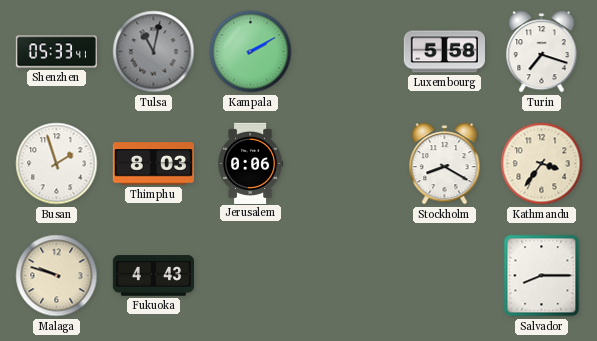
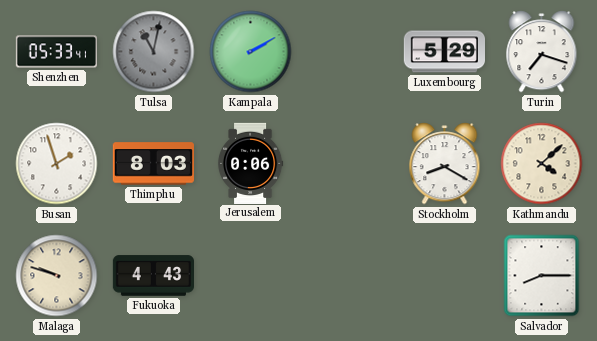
Luxembourg: 5:58 -> 5:29
Kathmandu: 3:36 -> 4:08
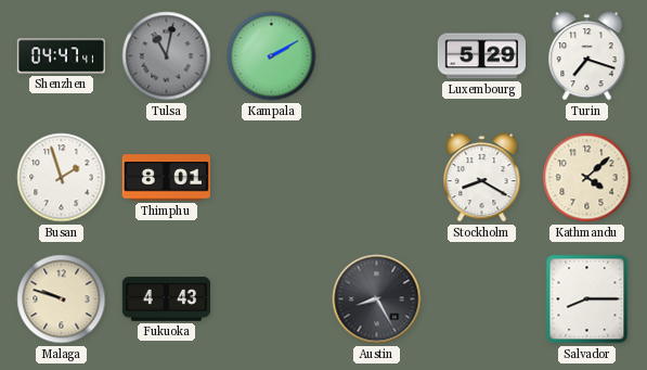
Shenzhen: 05:33 -> 04:47
Thimphu: 8:03 -> 8:01
Jerusalem: 0:06 -> none
Austin: none -> 8:25
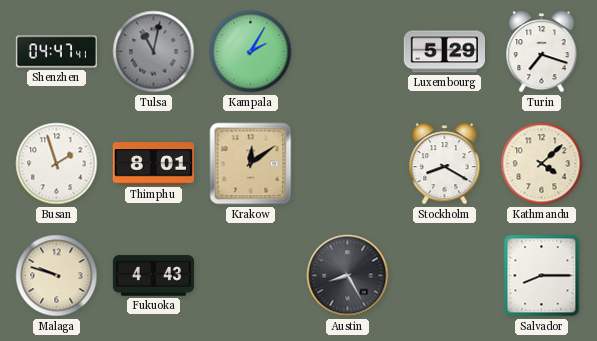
Kampala: 2:10 -> 2:05
Krakow: none -> 12:09
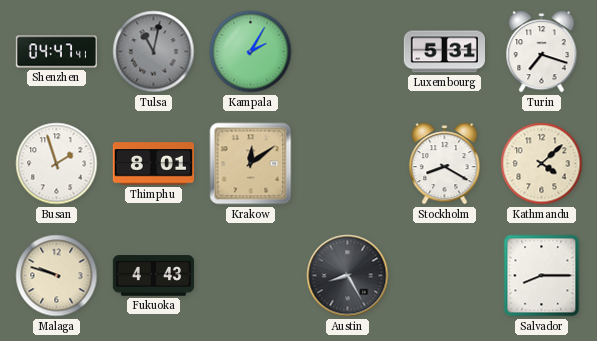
Luxembourg: 5:29 -> 5:31
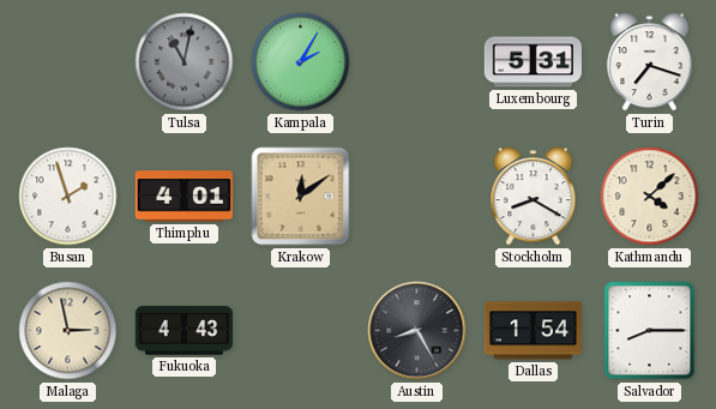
Shenzhen: 04:47 -> none
Thimphu: 8:01 -> 4:01
Malaga: 9:48 -> 2:58
Dallas: none -> 1:54
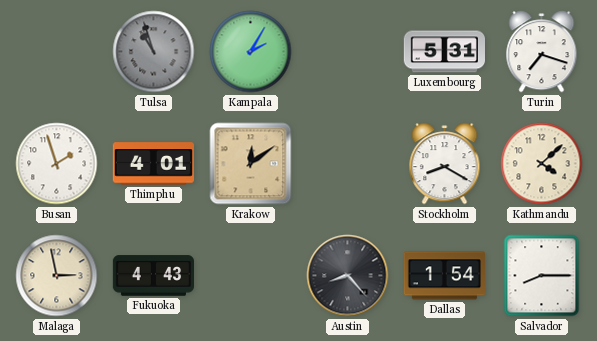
Tulsa: 11:02 -> 10:57
Austin: 8:25 -> 8:23
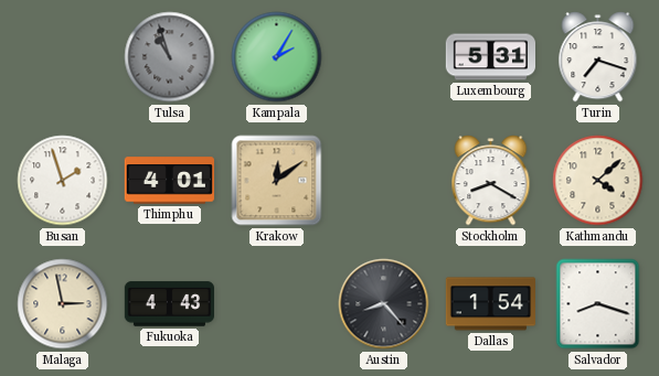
Salvador: 8:15 -> 8:18
